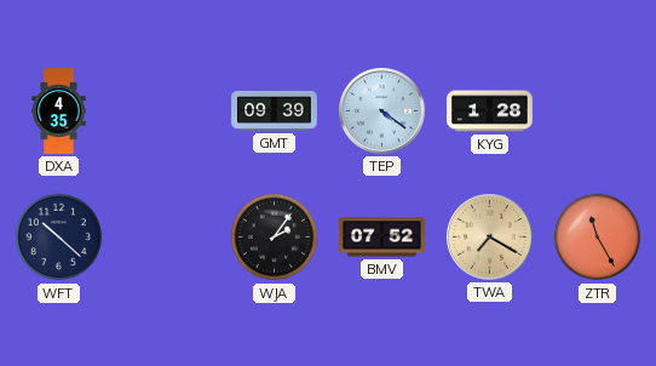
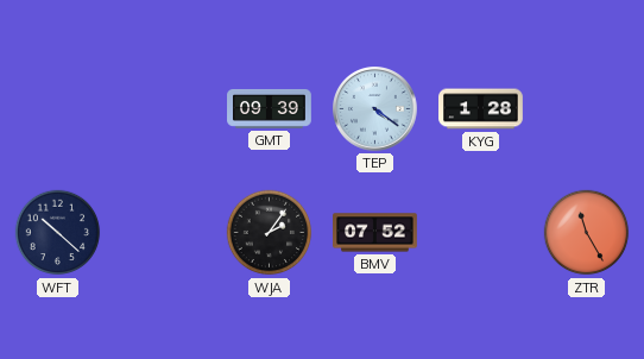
DXA: 4:35 -> none
TWA: 7:20 -> none
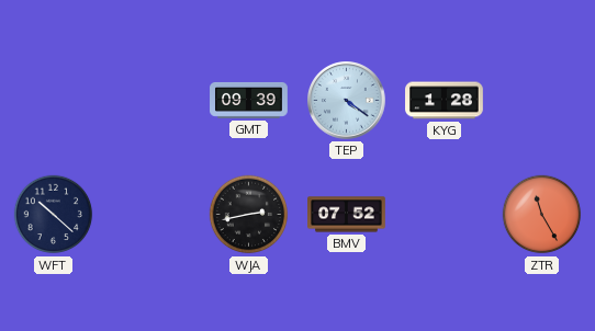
WJA: 2:06 -> 2:43
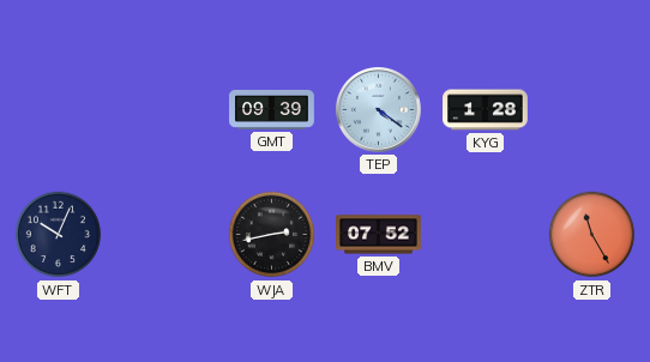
WFT: 10:22 -> 10:04
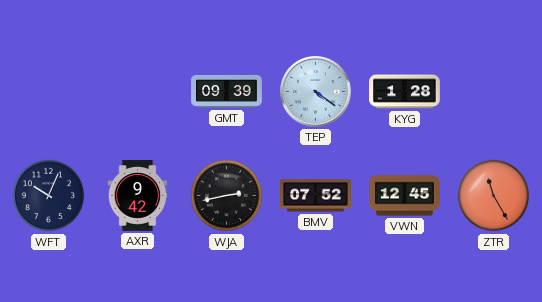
AXR: none -> 9:42
VWN: none -> 12:45
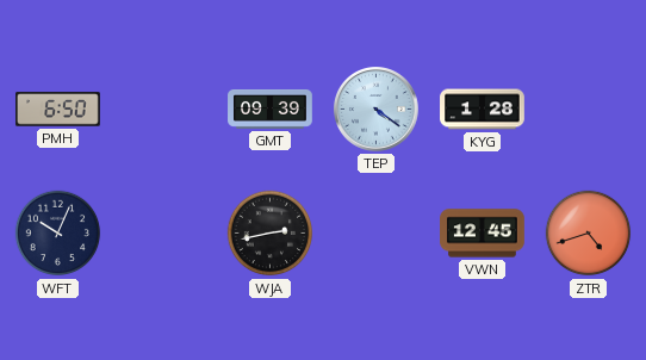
PMH: none -> 6:50
AXR: 9:42 -> none
BMV: 07:52 -> none
ZTR: 11:25 -> 4:42
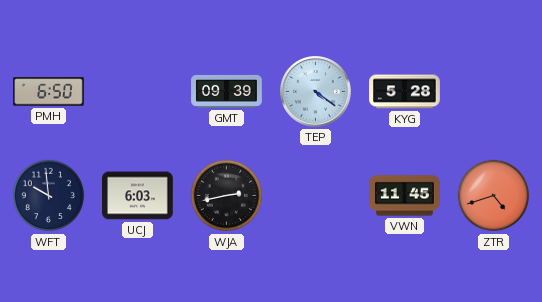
KYG: 1:28 -> 5:28
WFT: 10:04 -> 9:59
UCJ: none -> 6:03
VWN: 12:45 -> 11:45
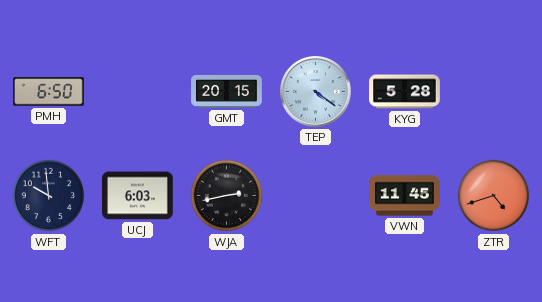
GMT: 09:39 -> 20:15
